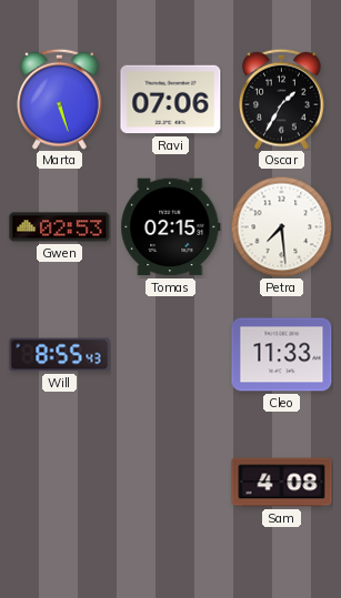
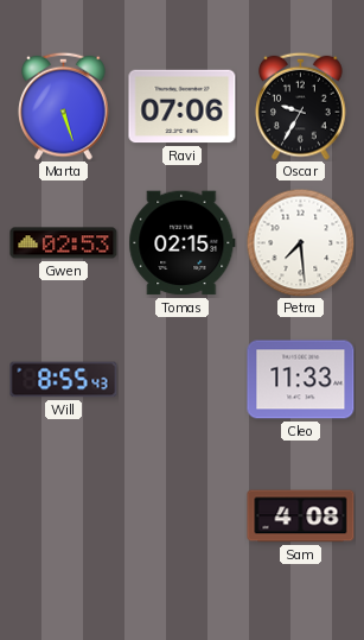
Oscar: 1:35 -> 9:35
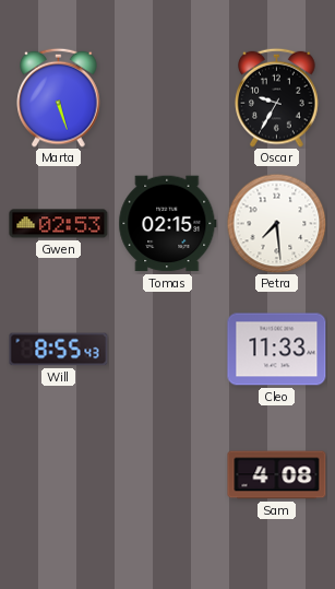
Ravi: 07:06 -> none
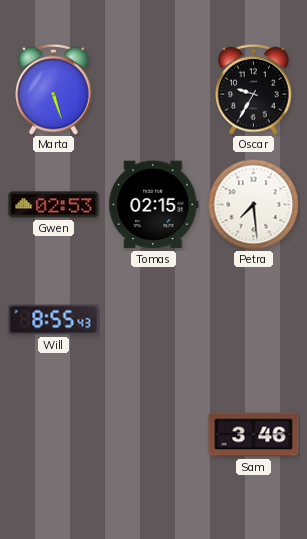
Cleo: 11:33 -> none
Sam: 4:08 -> 3:46
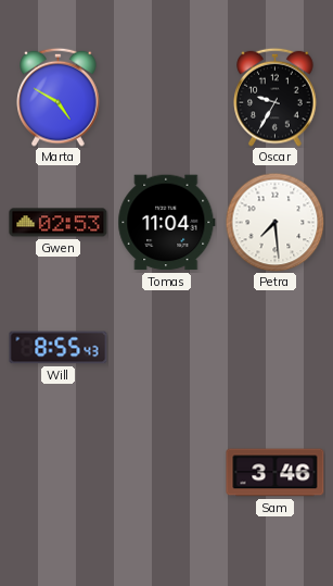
Marta: 5:27 -> 4:50
Tomas: 02:15 -> 11:04
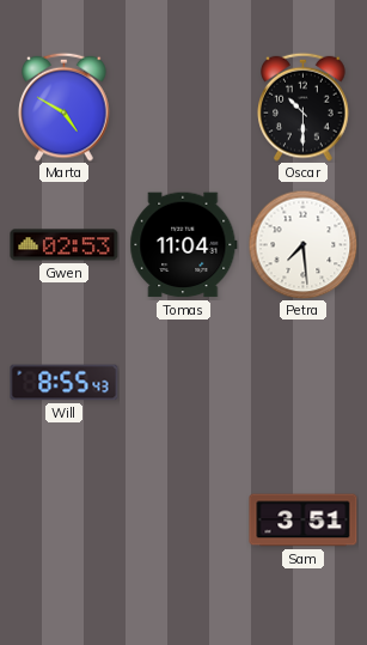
Oscar: 9:35 -> 10:30
Sam: 3:46 -> 3:51
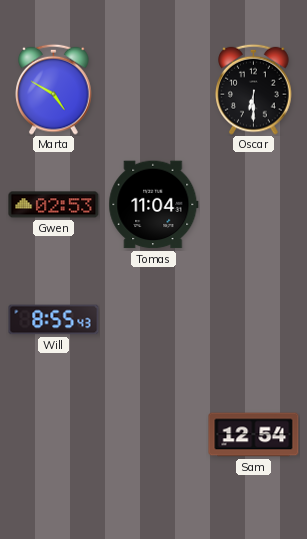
Oscar: 10:30 -> 6:30
Petra: 7:29 -> none
Sam: 3:51 -> 12:54
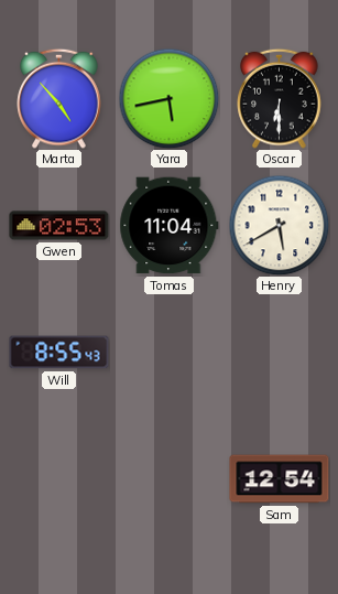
Marta: 4:50 -> 4:53
Yara: none -> 5:43
Henry: none -> 5:40
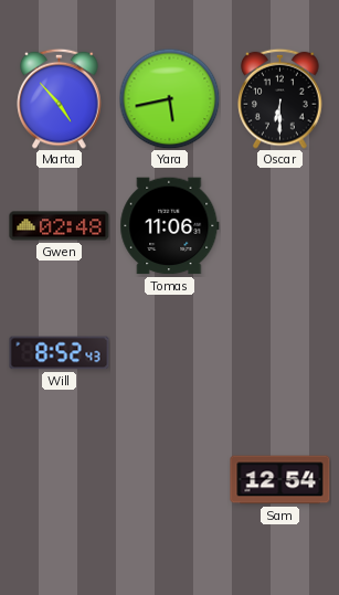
Gwen: 02:53 -> 02:48
Tomas: 11:04 -> 11:06
Henry: 5:40 -> none
Will: 8:55 -> 8:52
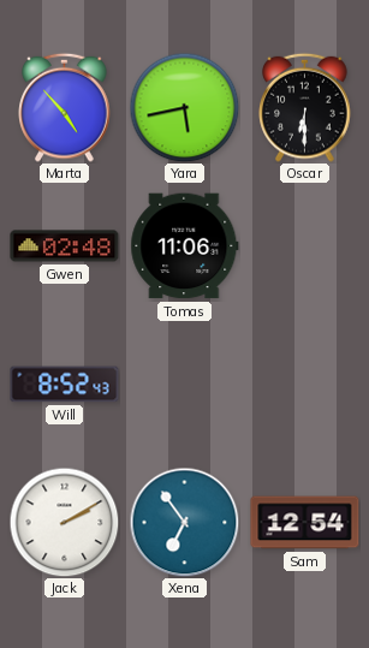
Jack: none -> 2:10
Xena: none -> 6:54
